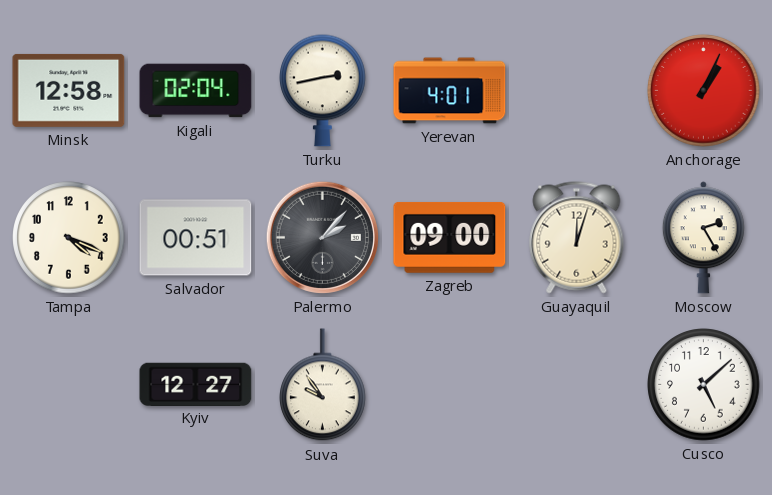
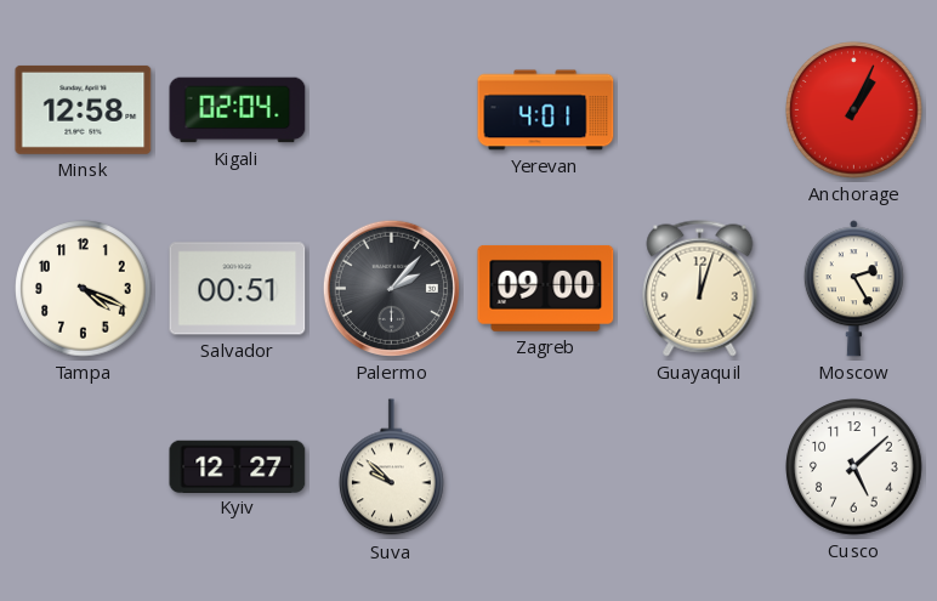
Turku: 2:43 -> none
Suva: 9:54 -> 9:52
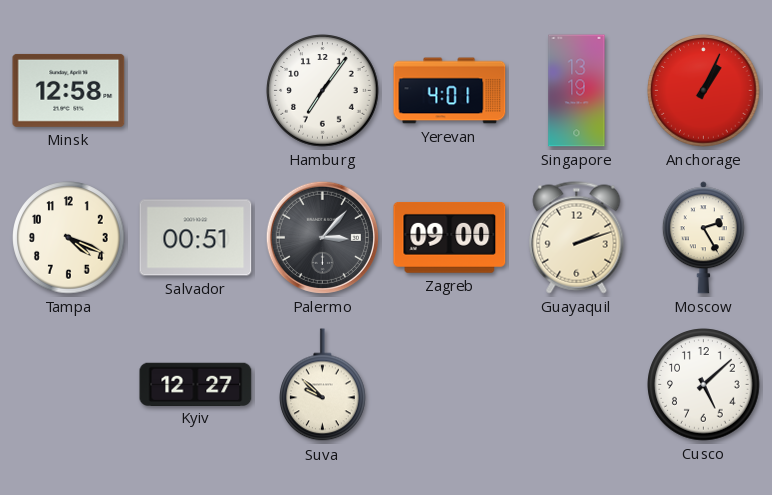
Kigali: 02:04 -> none
Hamburg: none -> 7:06
Singapore: none -> 13:19
Palermo: 2:07 -> 3:07
Guayaquil: 12:03 -> 2:12
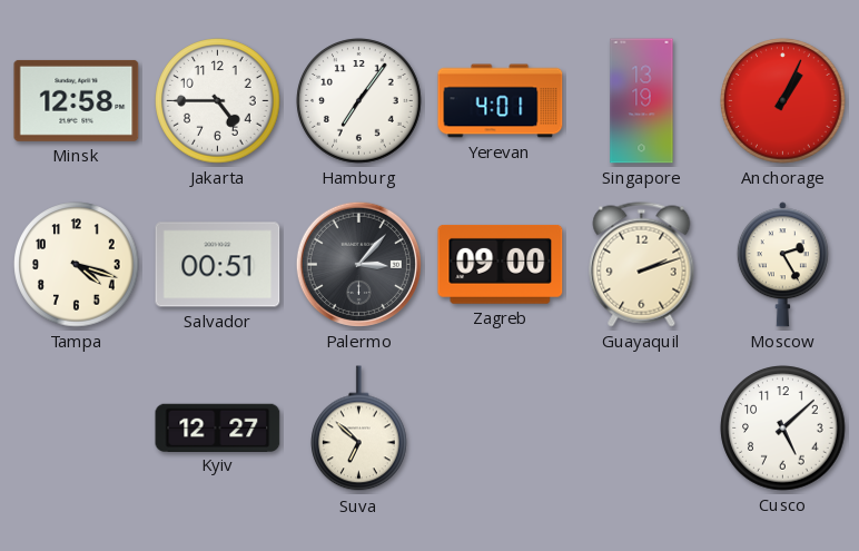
Jakarta: none -> 4:45
Tampa: 4:19 -> 4:18
Suva: 9:52 -> 6:52
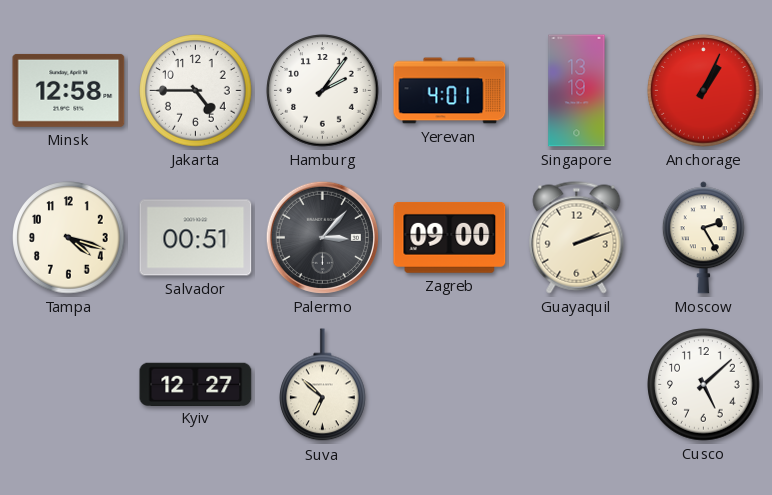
Hamburg: 7:06 -> 2:06
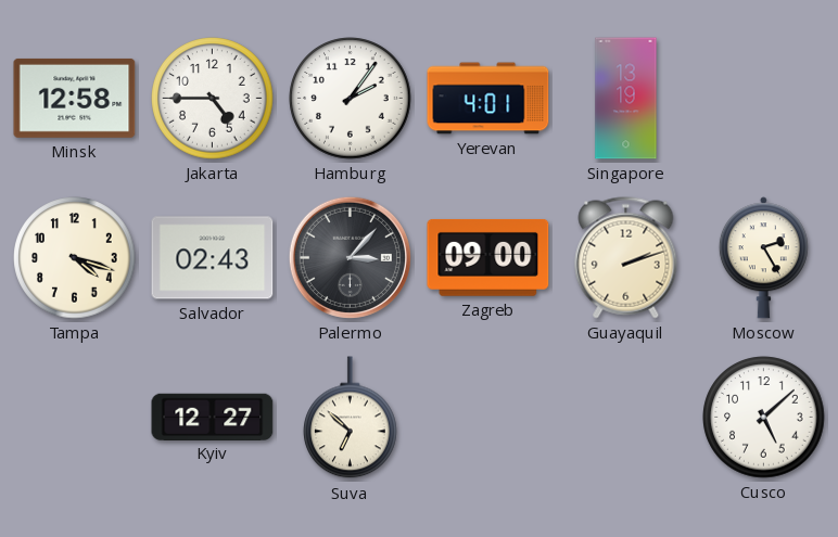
Anchorage: 1:04 -> none
Salvador: 00:51 -> 02:43
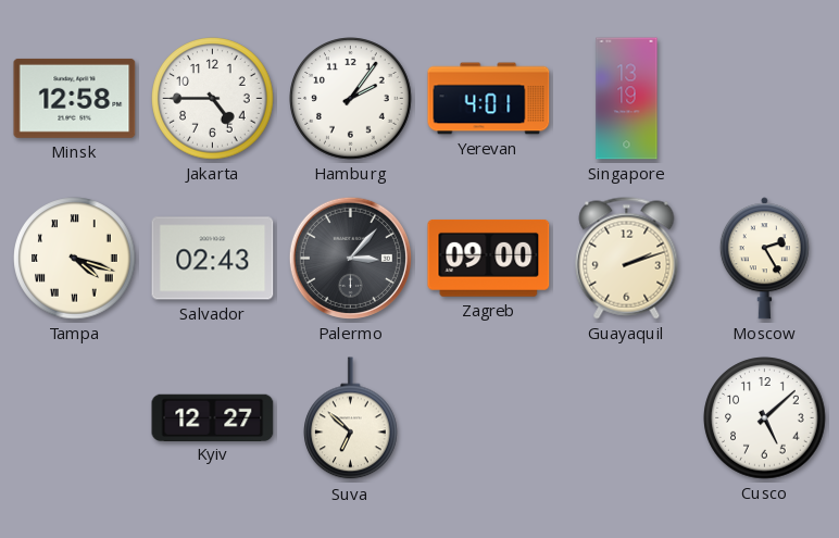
Tampa numerals: Arabic -> Roman
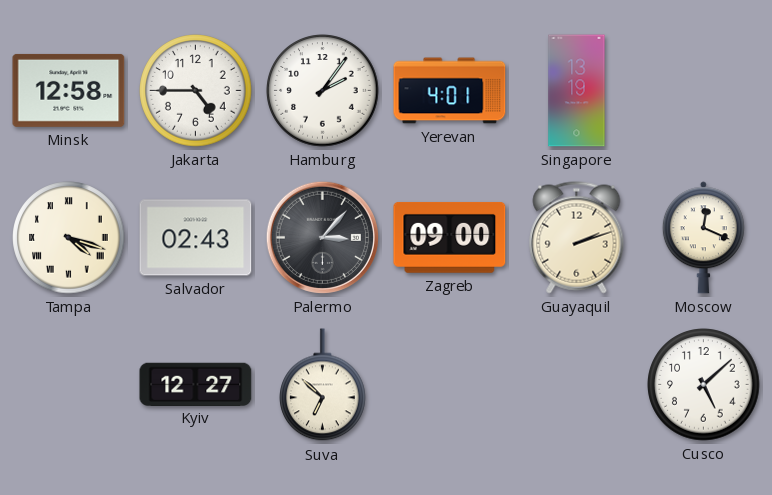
Moscow: 2:25 -> 12:19
